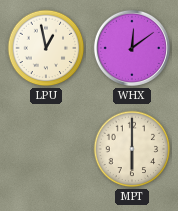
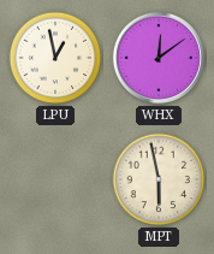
MPT: 6:00 -> 5:58
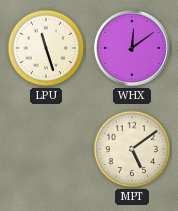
LPU: 12:58 -> 11:27
MPT: 5:58 -> 5:09
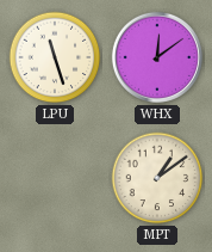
MPT: 5:09 -> 1:09
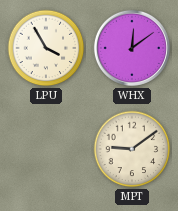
LPU: 11:27 -> 3:55
MPT: 1:09 -> 9:09
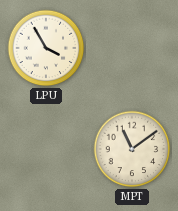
WHX: 12:09 -> none
MPT: 9:09 -> 11:09
